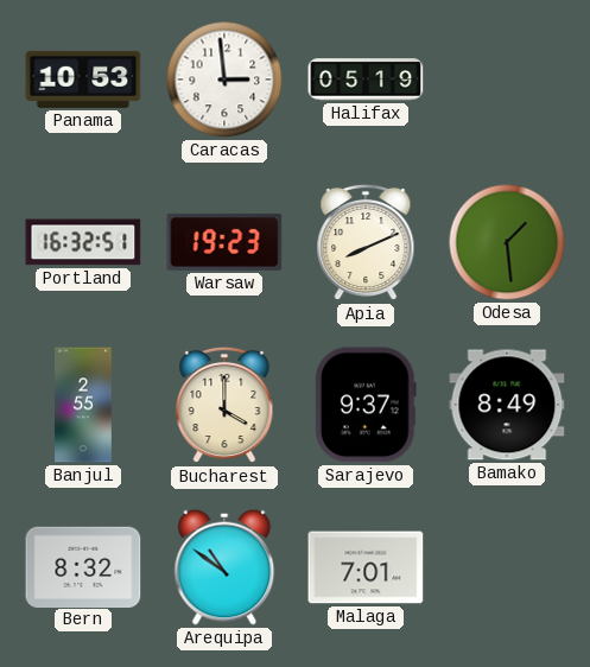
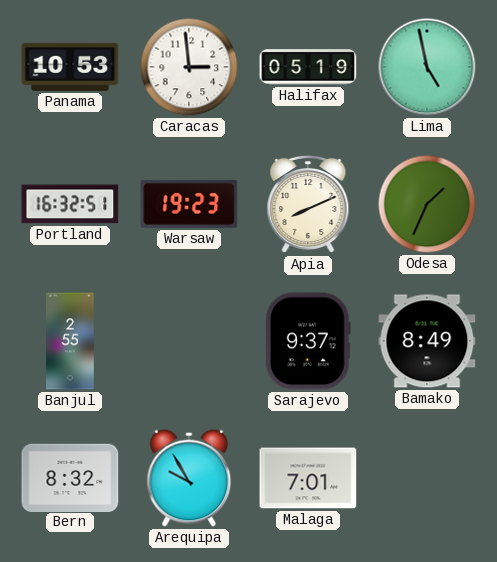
Lima: none -> 4:58
Odesa: 1:29 -> 1:34
Bucharest: 4:00 -> none
Arequipa: 10:51 -> 9:55
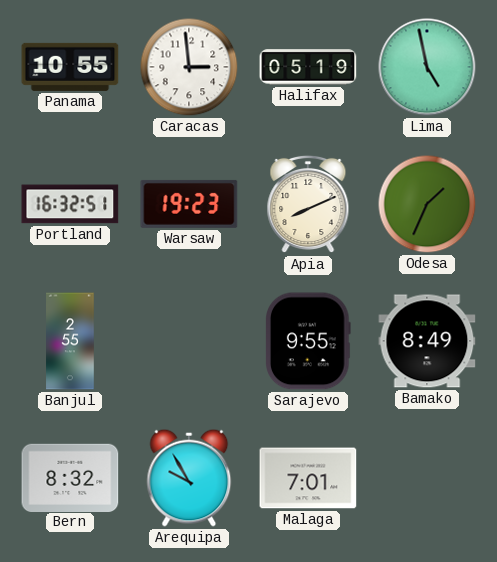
Panama: 10:53 -> 10:55
Sarajevo: 9:37 -> 9:55
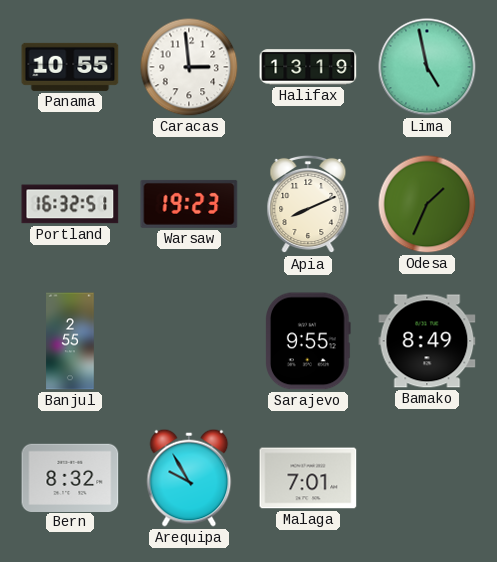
Halifax: 05:19 -> 13:19
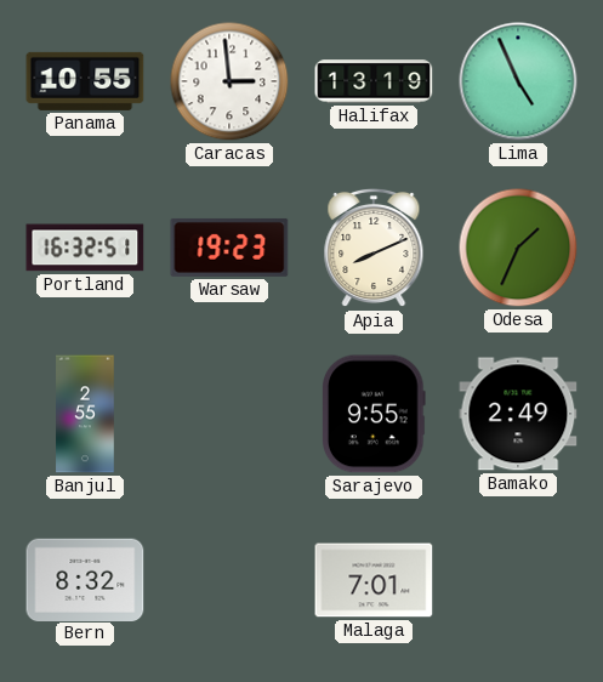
Lima: 4:58 -> 4:56
Bamako: 8:49 -> 2:49
Arequipa: 9:55 -> none
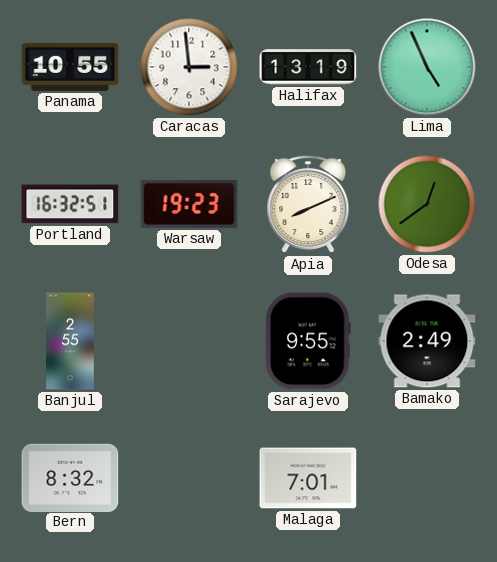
Odesa: 1:34 -> 12:39
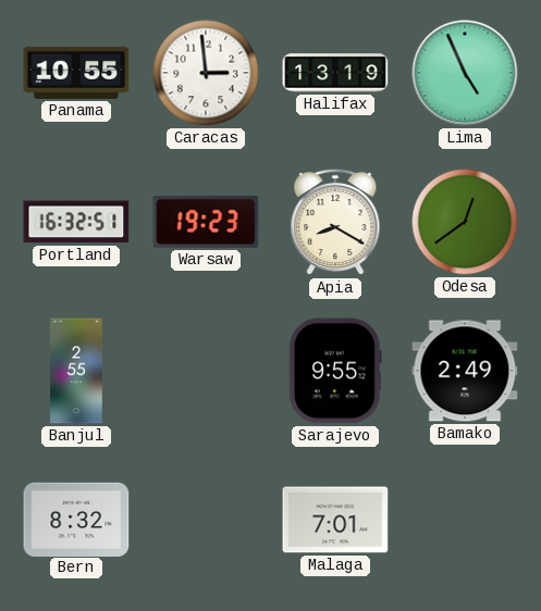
Apia: 8:11 -> 8:20
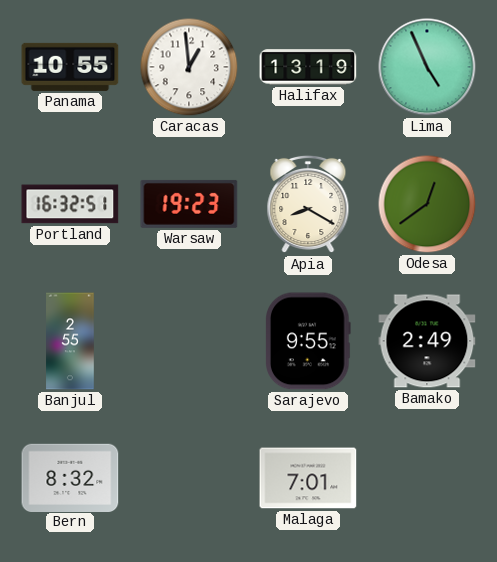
Caracas: 2:59 -> 12:59
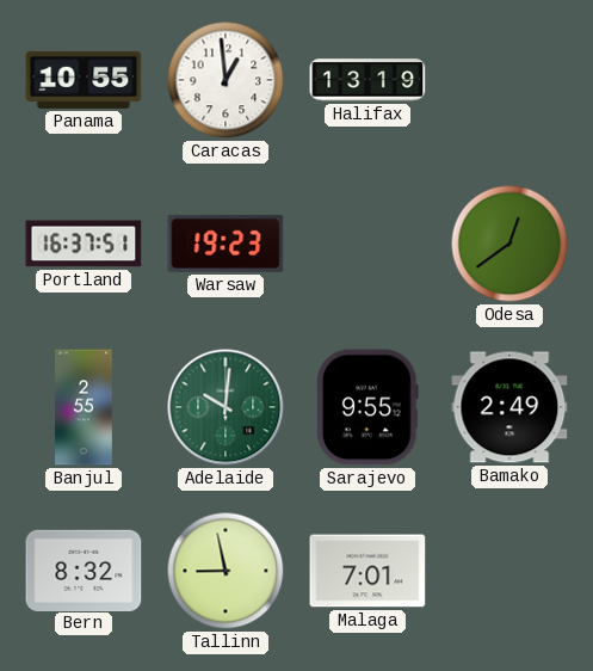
Lima: 4:56 -> none
Portland: 16:32 -> 16:37
Apia: 8:20 -> none
Adelaide: none -> 10:01
Tallinn: none -> 8:58
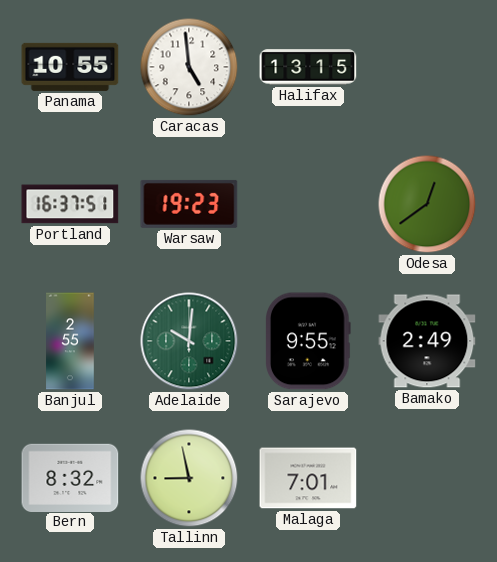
Caracas: 12:59 -> 4:59
Halifax: 13:19 -> 13:15
